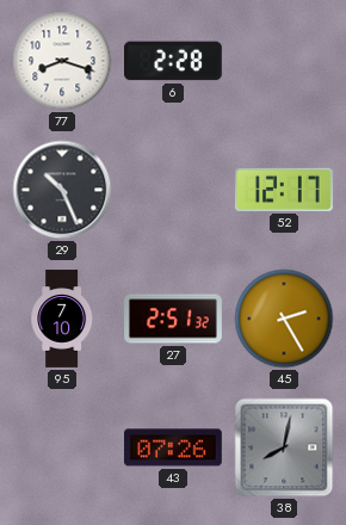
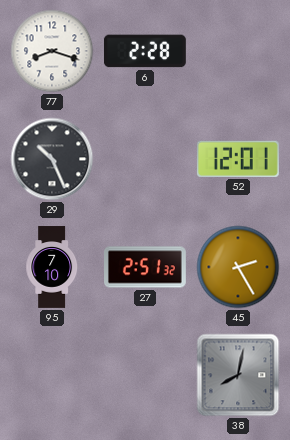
52: 12:17 -> 12:01
43: 07:26 -> none
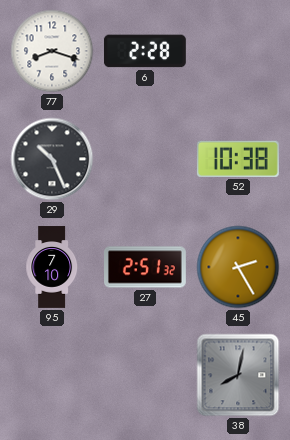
52: 12:01 -> 10:38
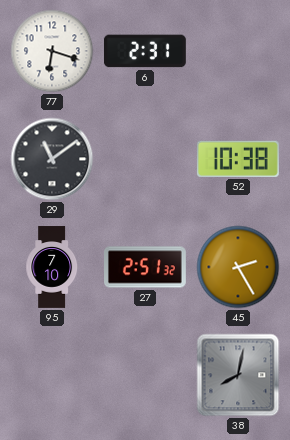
77: 8:18 -> 6:18
6: 2:28 -> 2:31
29: 10:26 -> 11:09
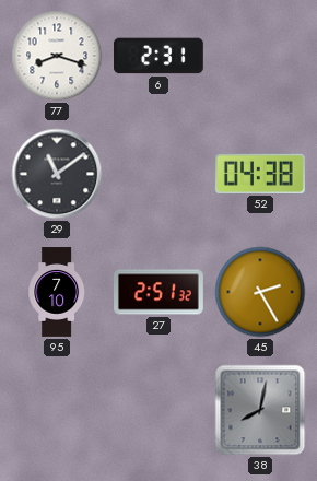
77: 6:18 -> 8:18
52: 10:38 -> 04:38
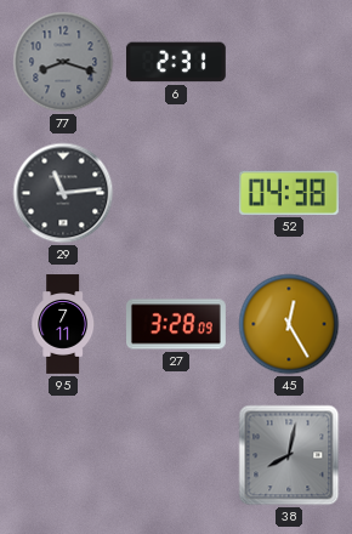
77 dial: white -> grey
29: 11:09 -> 11:14
95: 7:10 -> 7:11
27: 2:51 -> 3:28
45: 2:25 -> 12:25
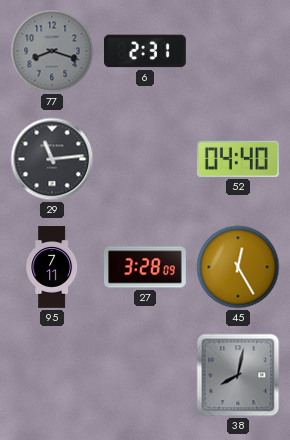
52: 04:38 -> 04:40
